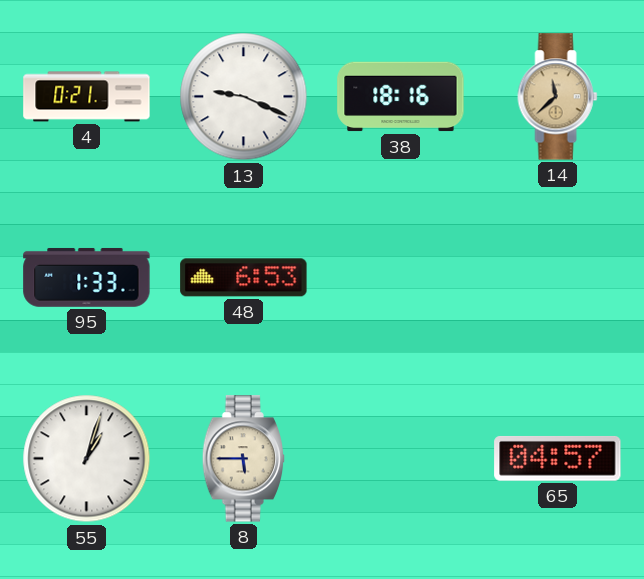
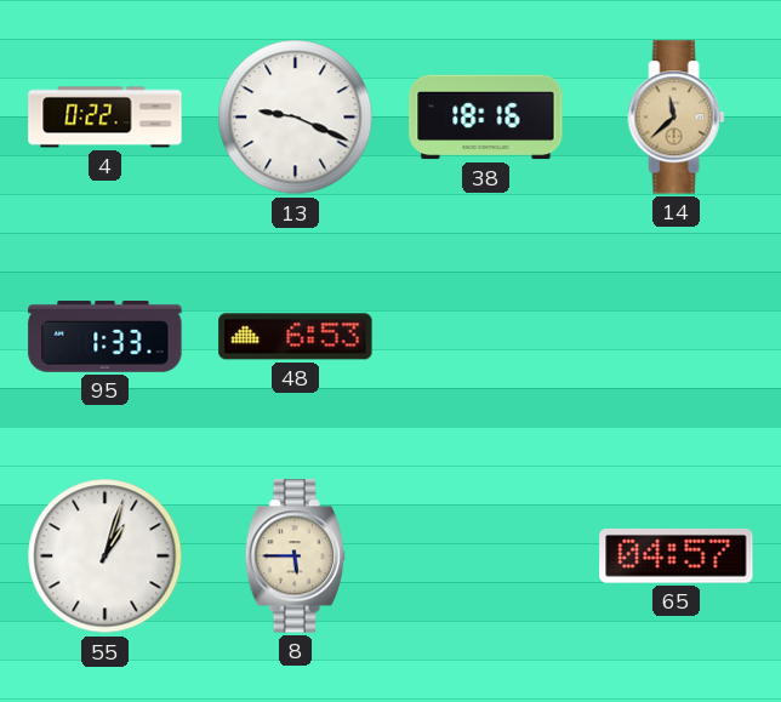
4: 0:21 -> 0:22
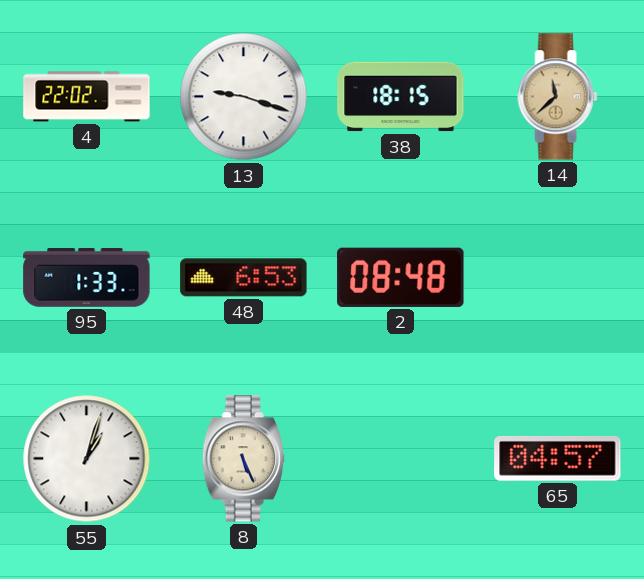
4: 0:22 -> 22:02
13: 9:19 -> 9:18
38: 18:16 -> 18:15
2: none -> 08:48
8: 5:45 -> 5:26
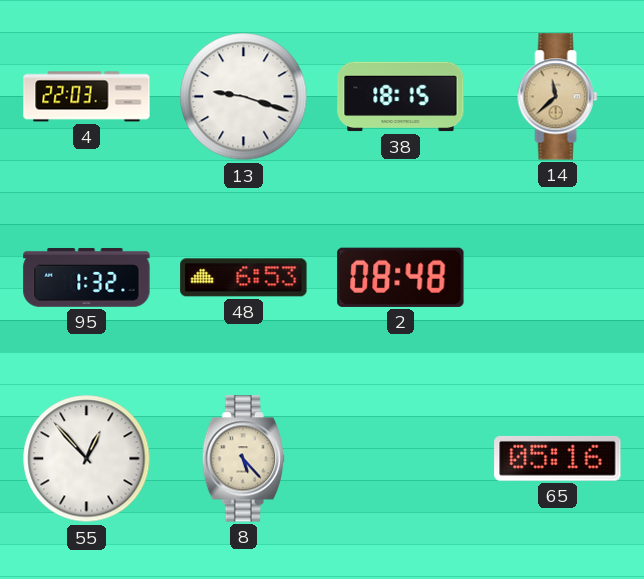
4: 22:02 -> 22:03
95: 1:33 -> 1:32
55: 1:03 -> 12:53
8: 5:26 -> 5:23
65: 04:57 -> 05:16
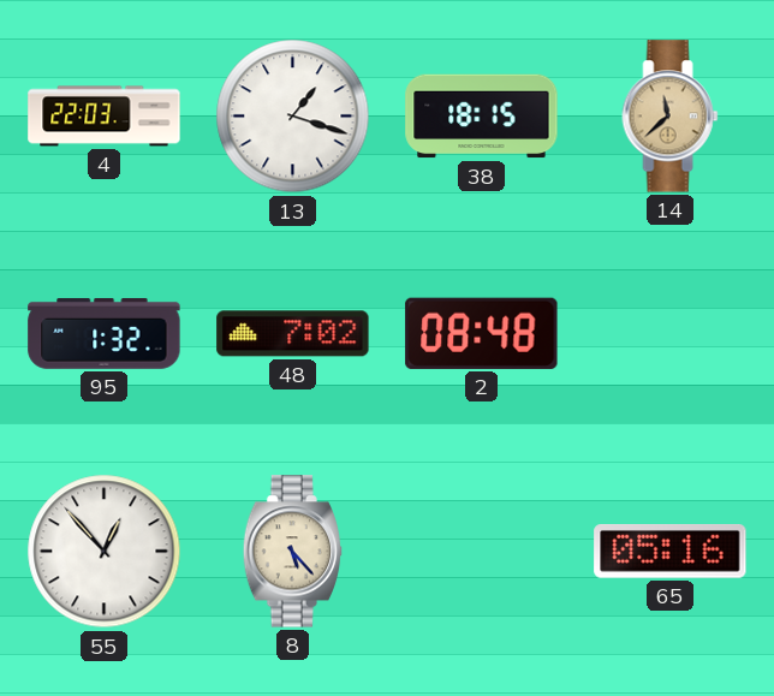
13: 9:18 -> 1:18
48: 6:53 -> 7:02
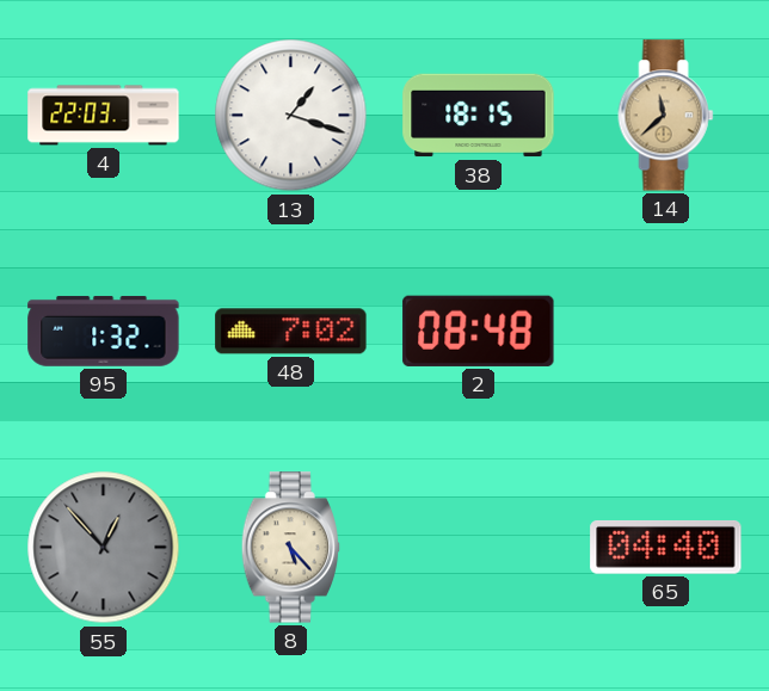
55 dial: white -> grey
65: 05:16 -> 04:40
